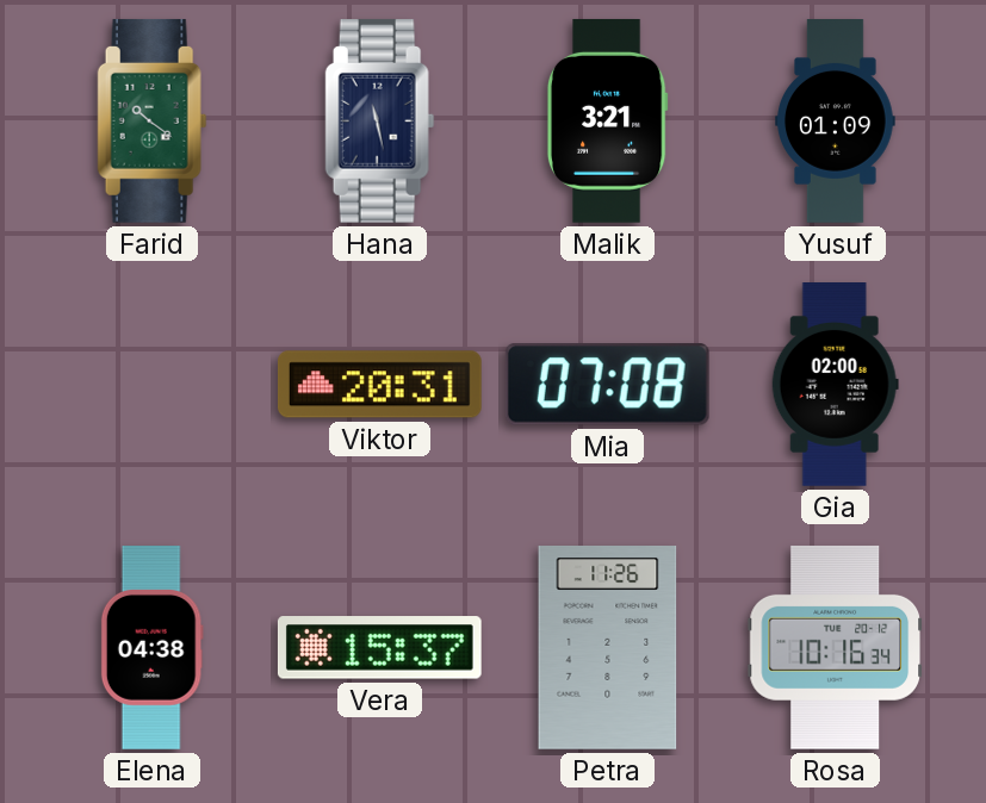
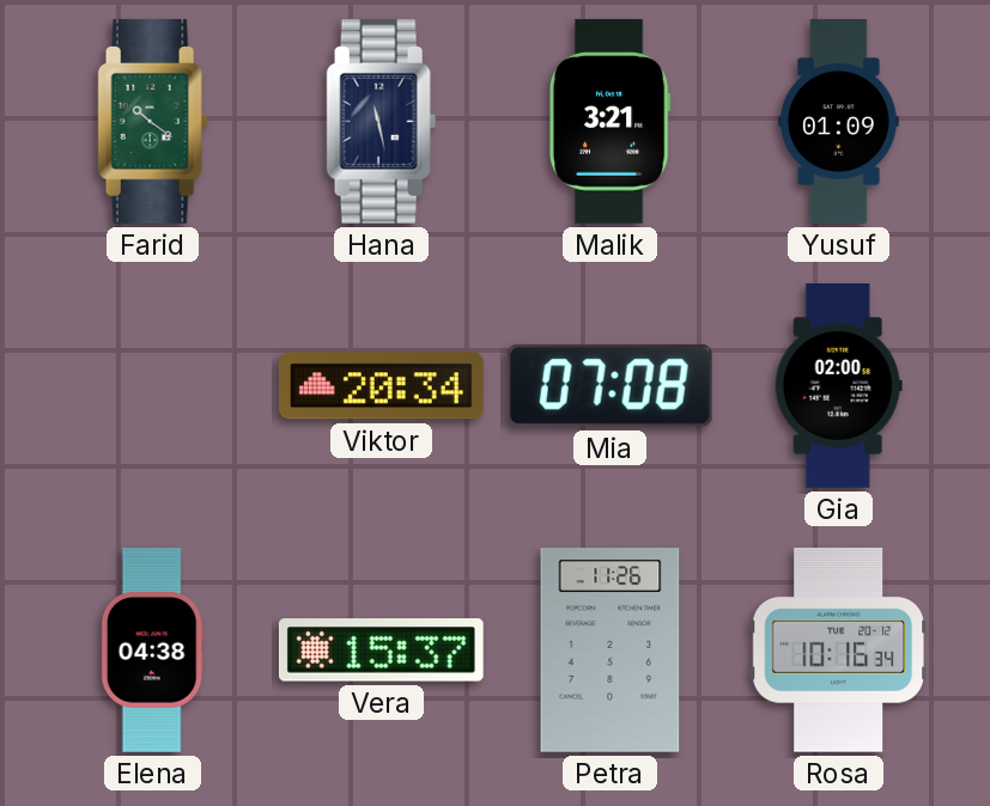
Viktor: 20:31 -> 20:34
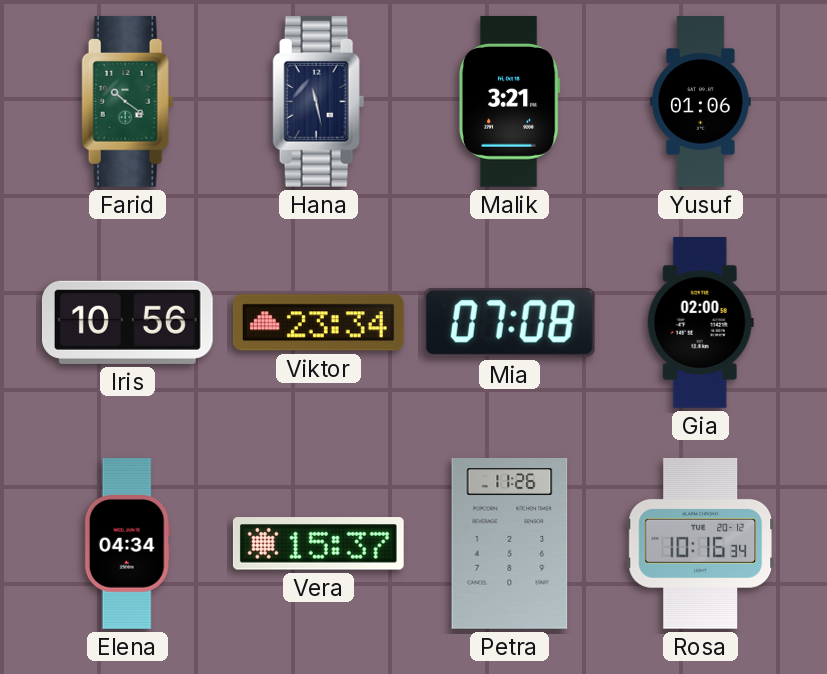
Yusuf: 01:09 -> 01:06
Iris: none -> 10:56
Viktor: 20:34 -> 23:34
Elena: 04:38 -> 04:34
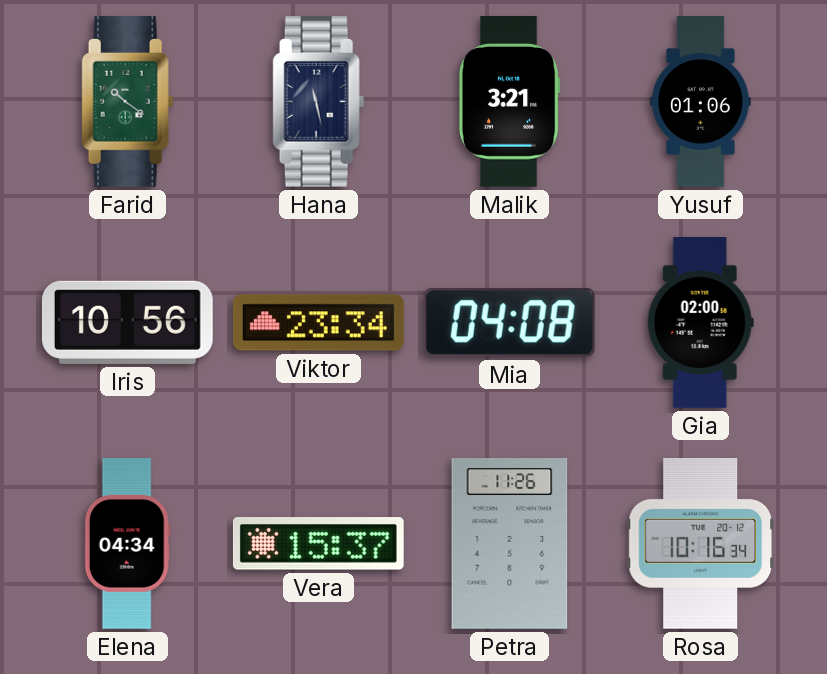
Mia: 07:08 -> 04:08
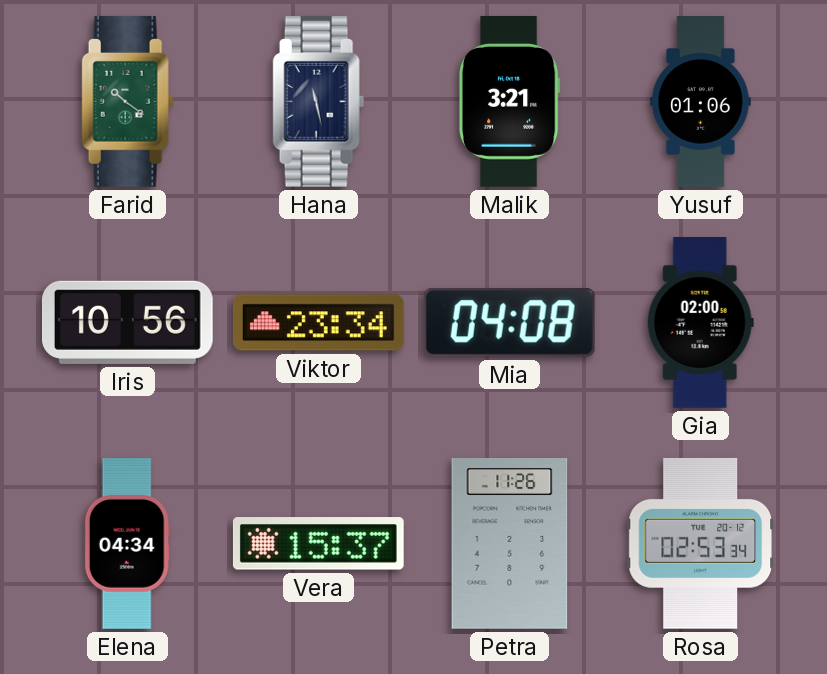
Rosa: 10:16 -> 02:53
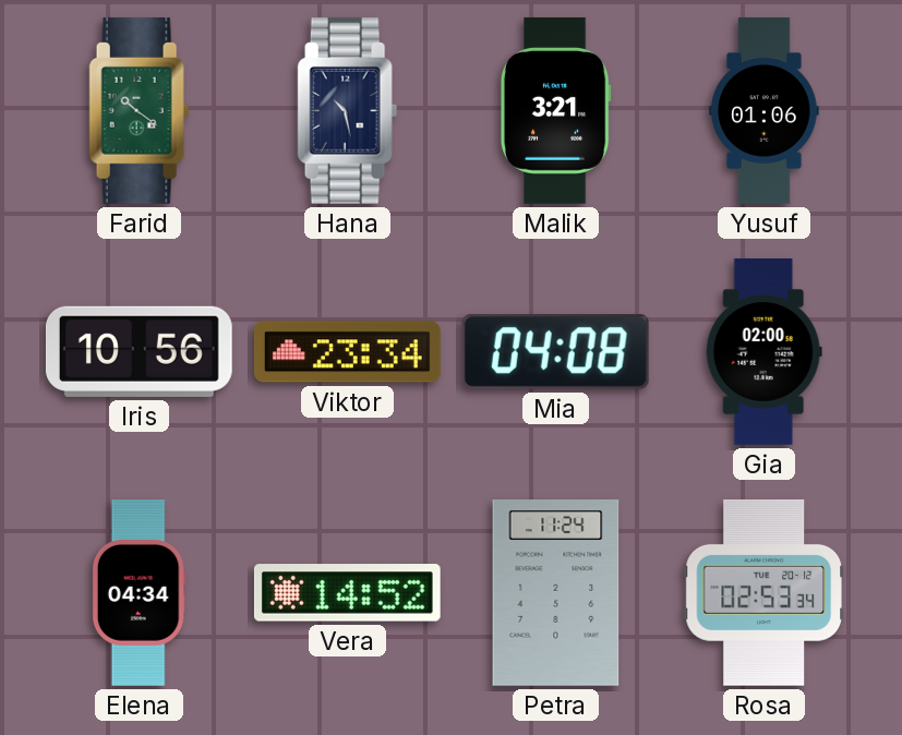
Hana: 11:28 -> 10:28
Vera: 15:37 -> 14:52
Petra: 11:26 -> 11:24
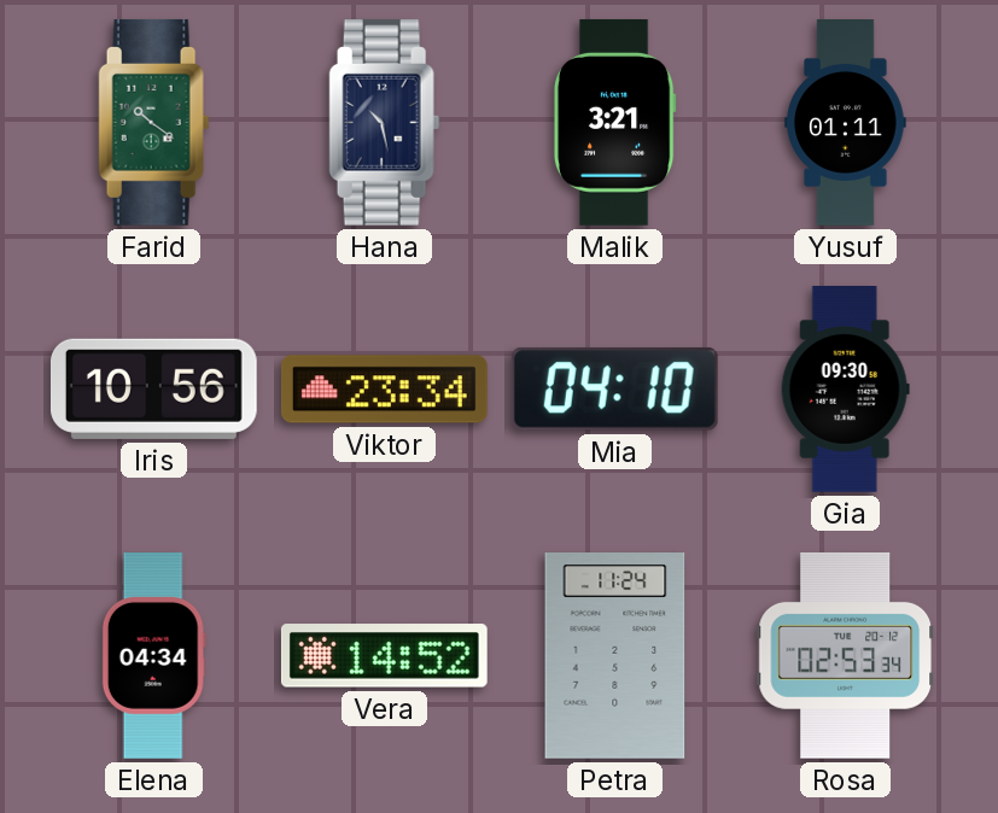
Yusuf: 01:06 -> 01:11
Mia: 04:08 -> 04:10
Gia: 02:00 -> 09:30
